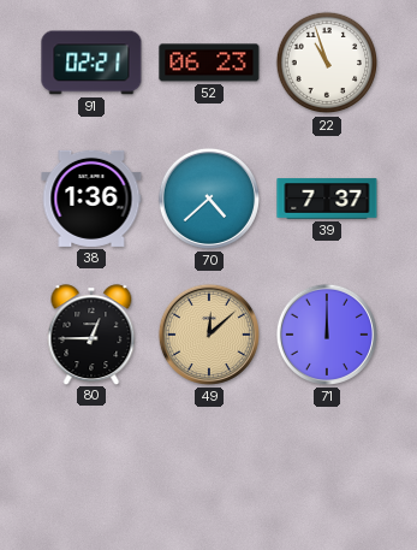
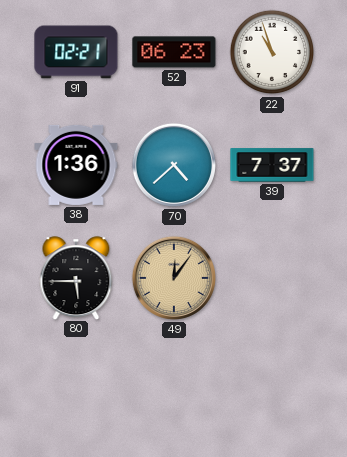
80: 12:45 -> 5:45
49: 12:08 -> 12:06
71: 12:00 -> none
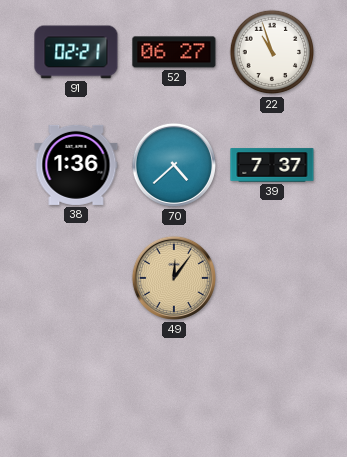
52: 06:23 -> 06:27
80: 5:45 -> none
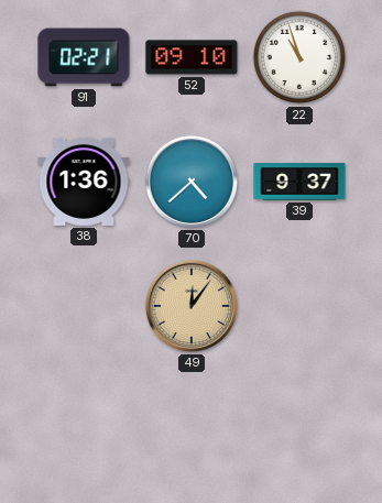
52: 06:27 -> 09:10
39: 7:37 -> 9:37
